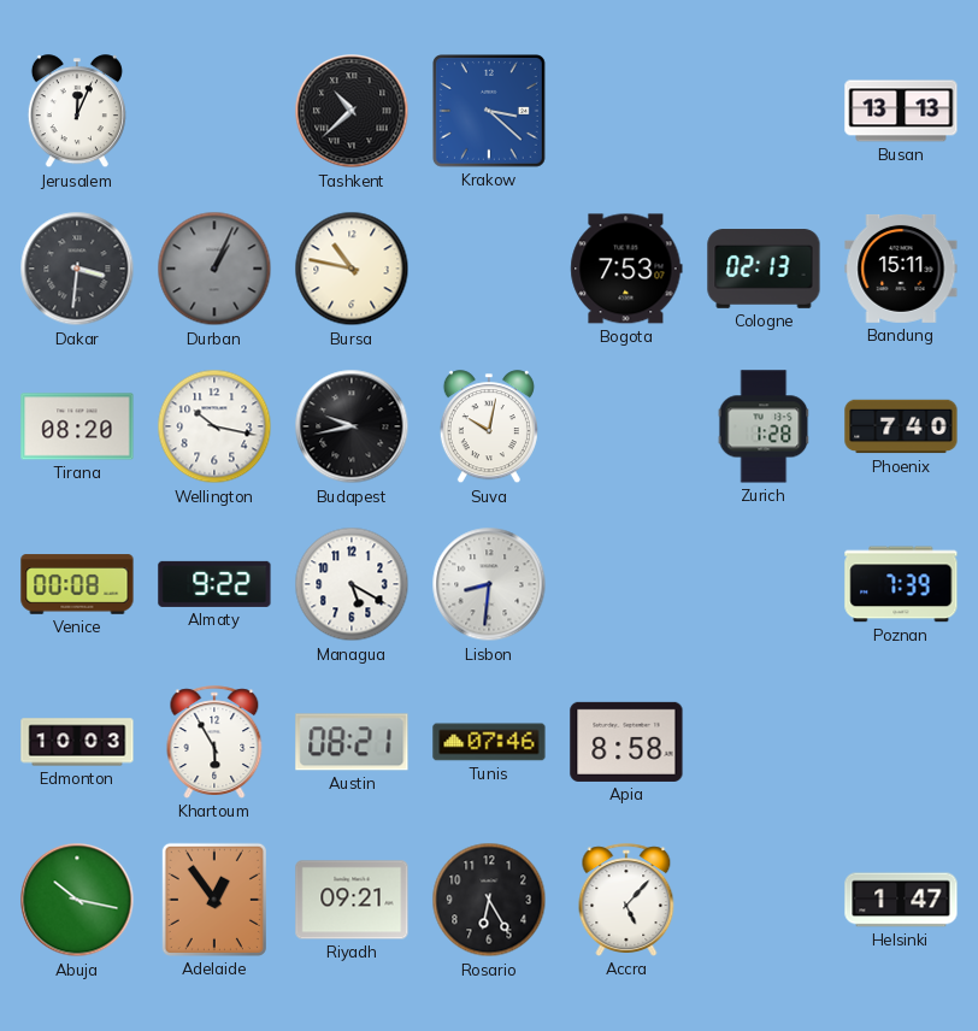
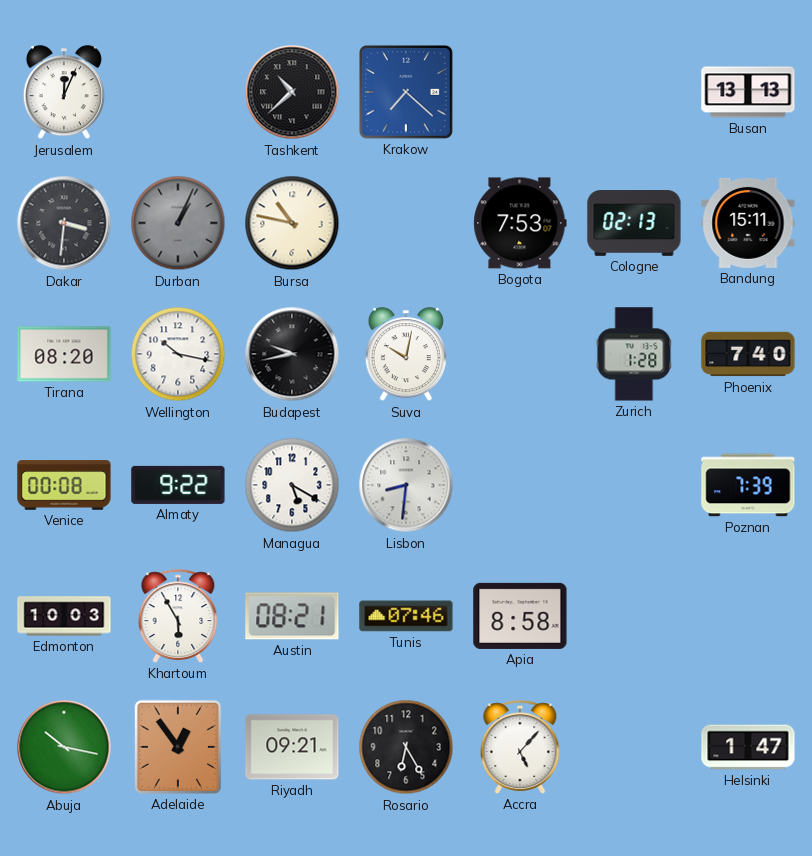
Krakow: 3:22 -> 7:22
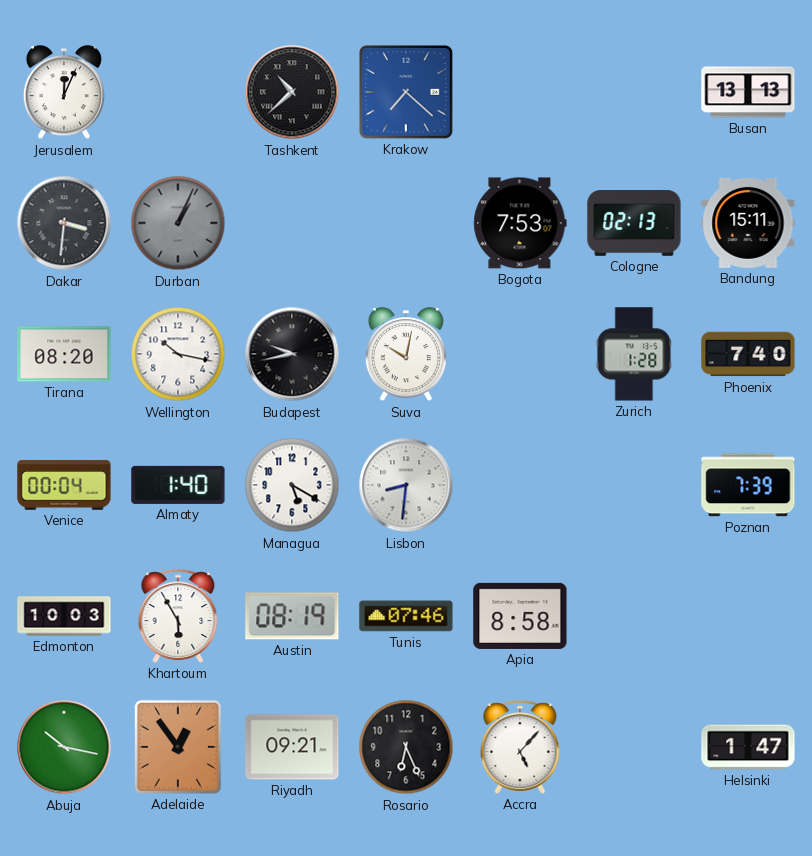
Bursa: 10:47 -> none
Venice: 00:08 -> 00:04
Almaty: 9:22 -> 1:40
Austin: 08:21 -> 08:19
Rosario: 6:25 -> 6:26
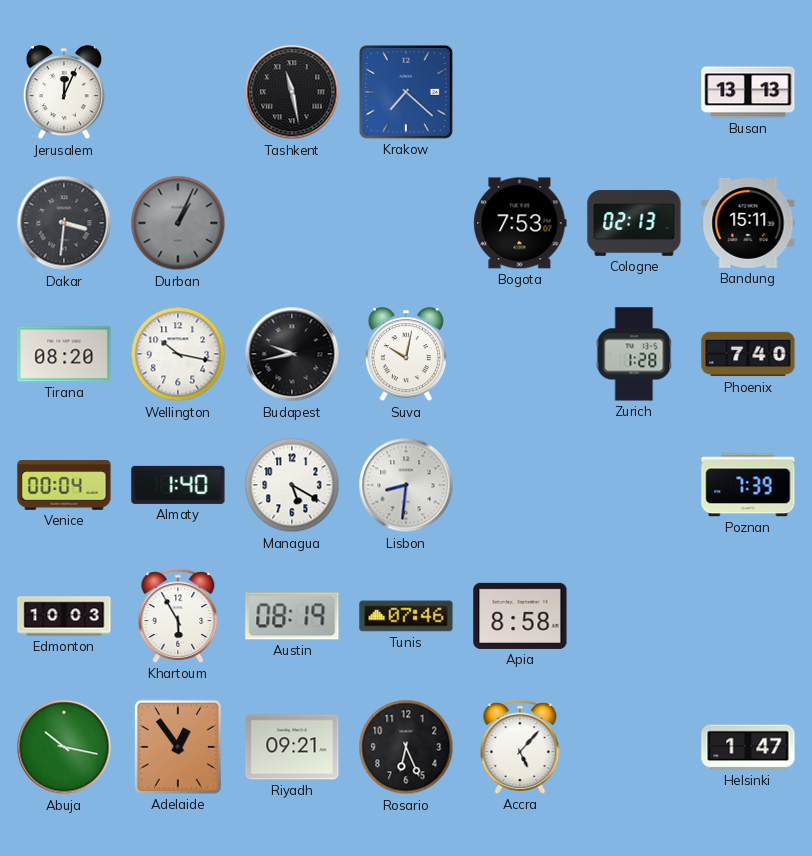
Tashkent: 10:38 -> 11:28
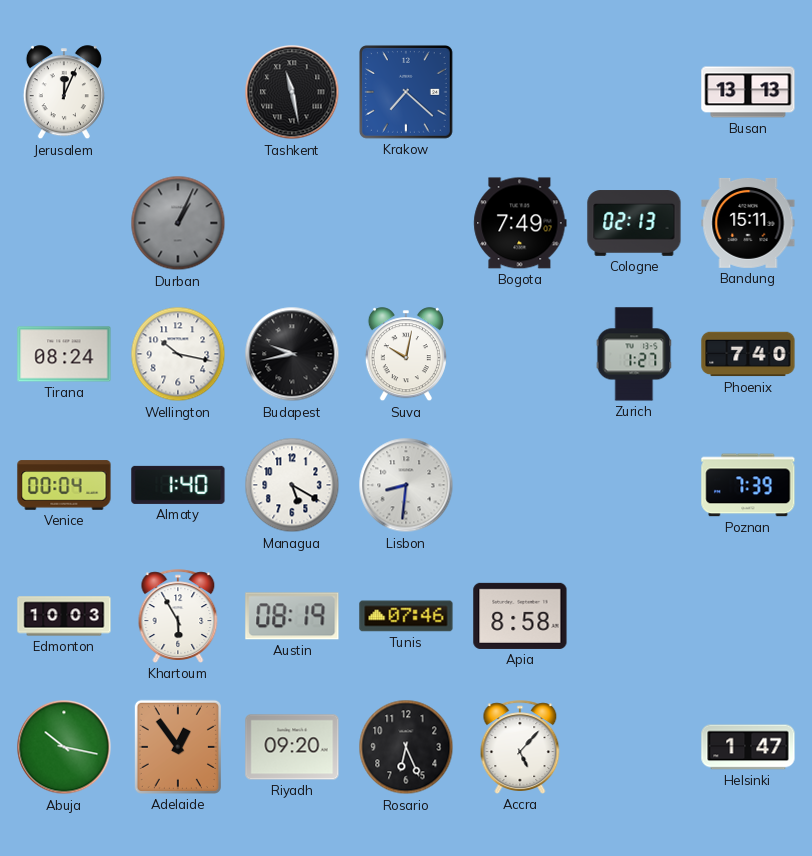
Dakar: 3:31 -> none
Bogota: 7:53 -> 7:49
Tirana: 08:20 -> 08:24
Zurich: 1:28 -> 1:27
Riyadh: 09:21 -> 09:20
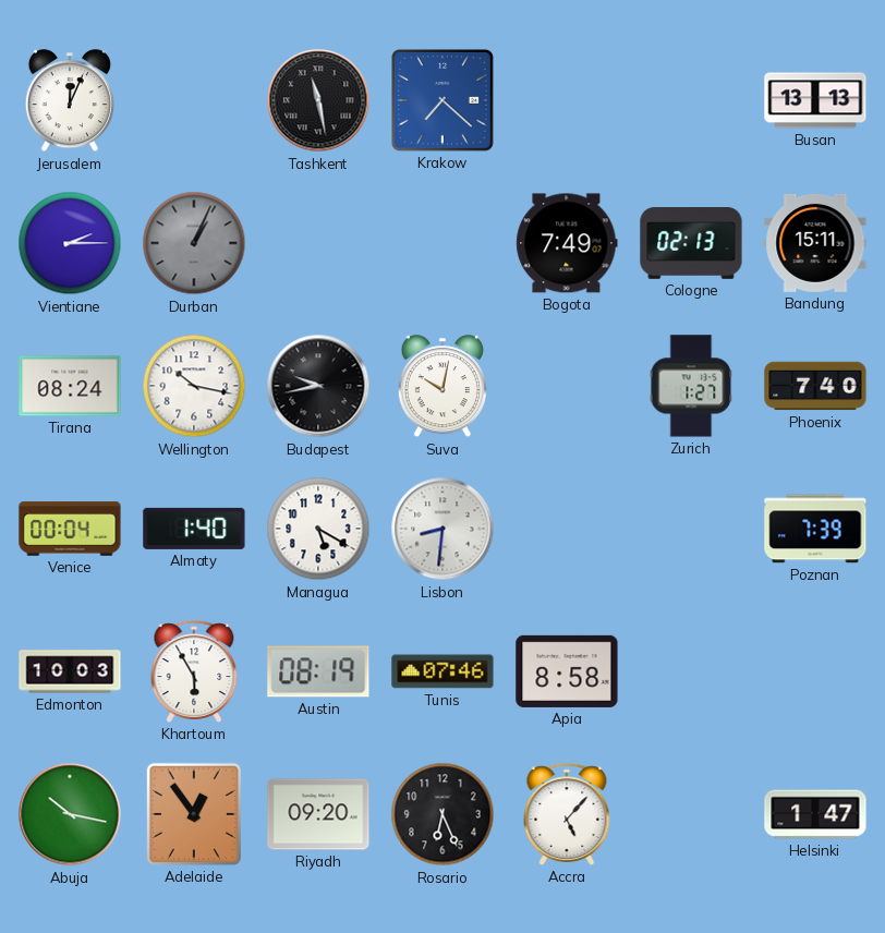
Vientiane: none -> 2:15
